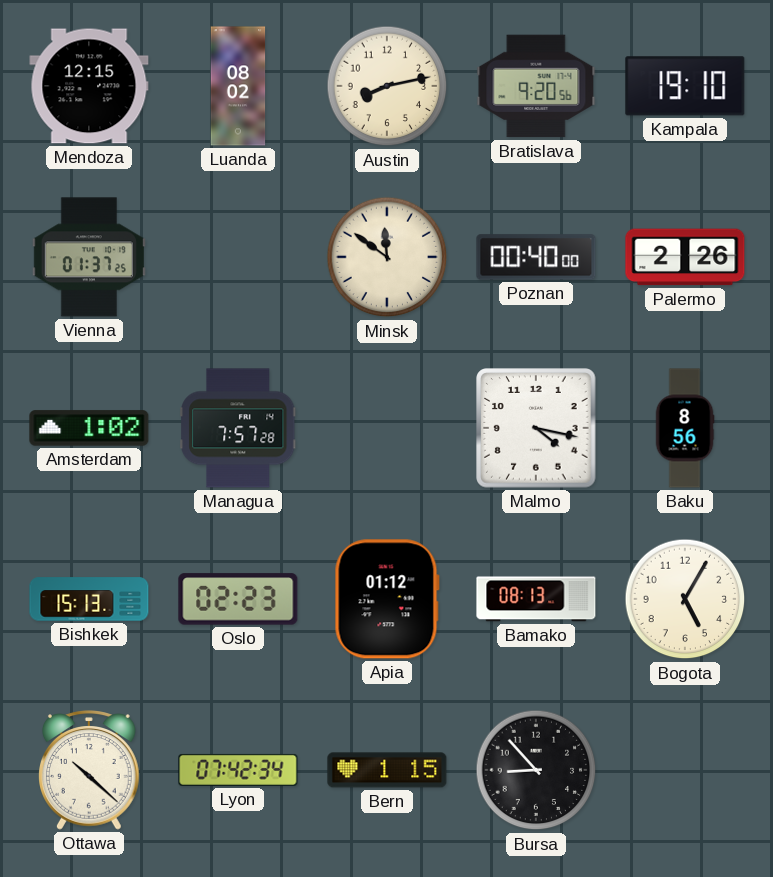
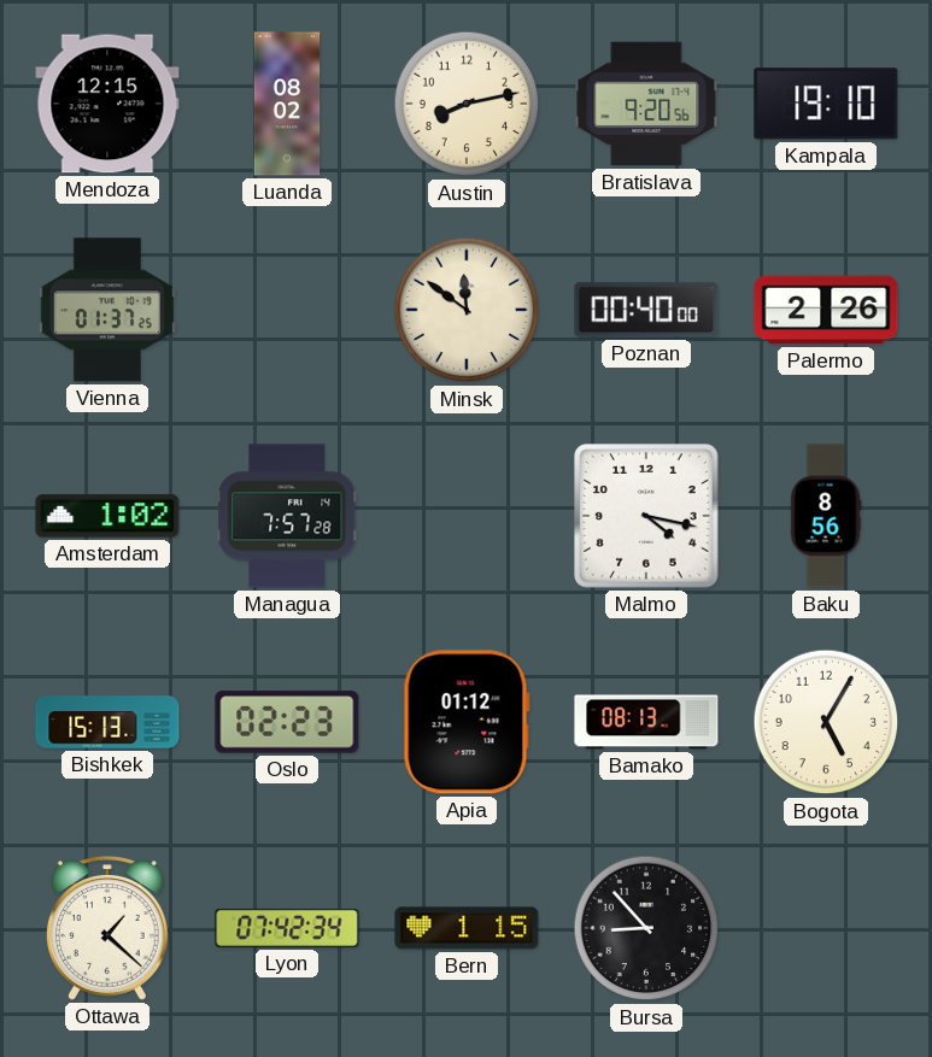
Ottawa: 10:22 -> 1:22
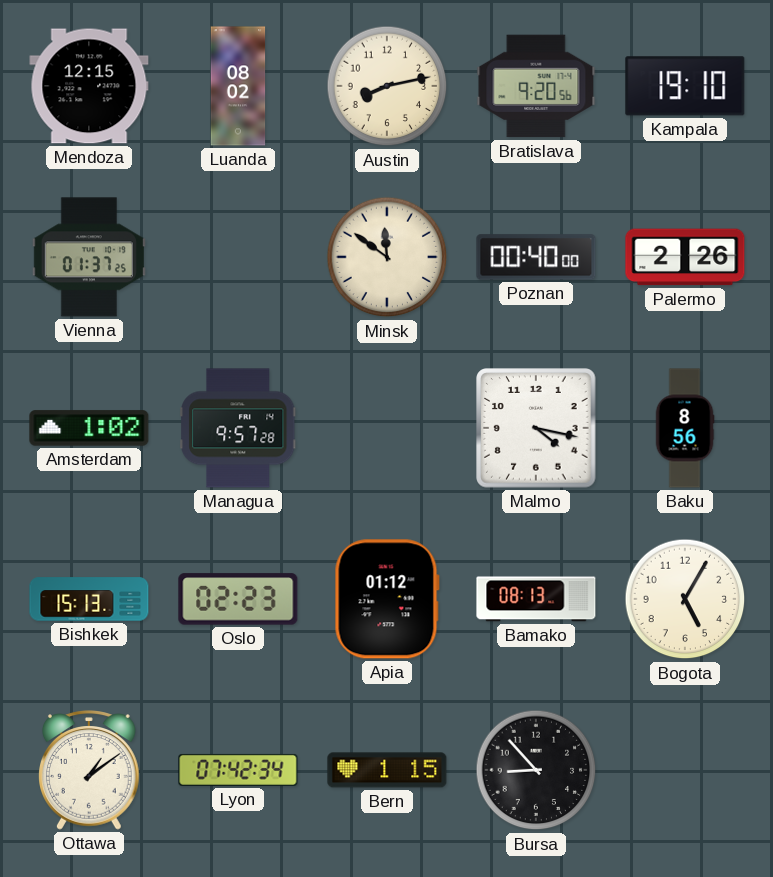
Managua: 7:57 -> 9:57
Ottawa: 1:22 -> 1:09
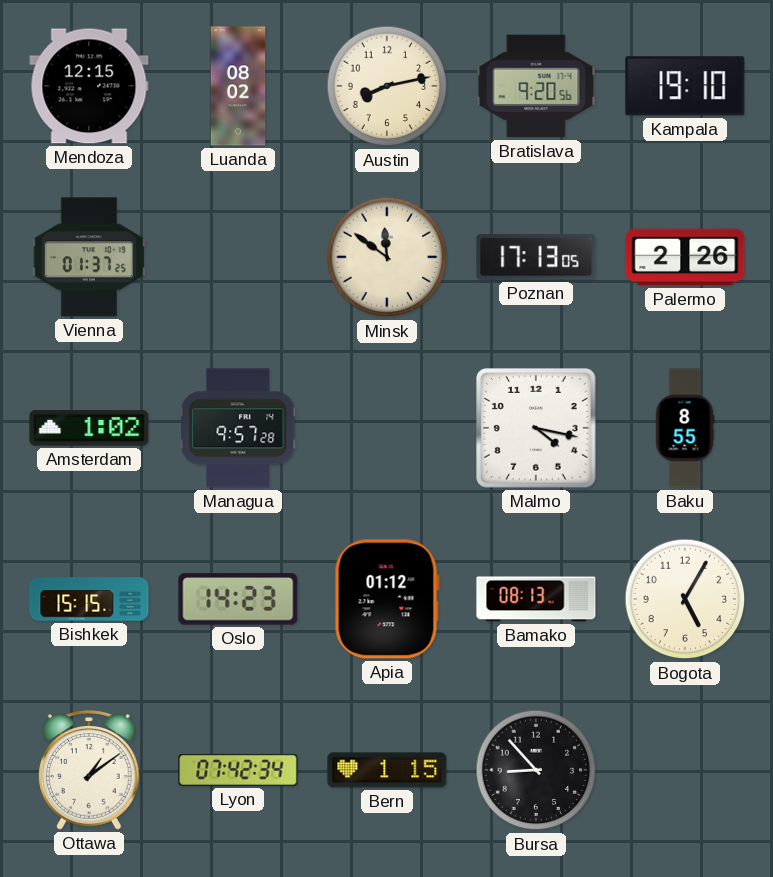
Poznan: 00:40 -> 17:13
Baku: 8:56 -> 8:55
Bishkek: 15:13 -> 15:15
Oslo: 02:23 -> 14:23
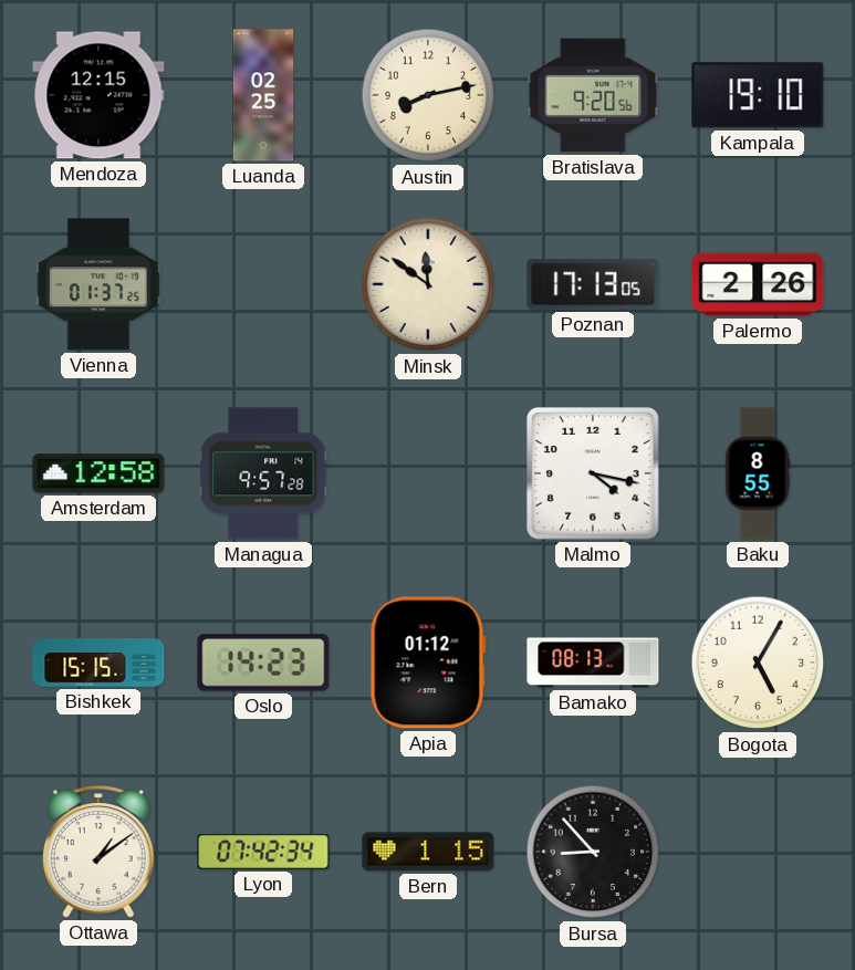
Luanda: 08:02 -> 02:25
Amsterdam: 1:02 -> 12:58
